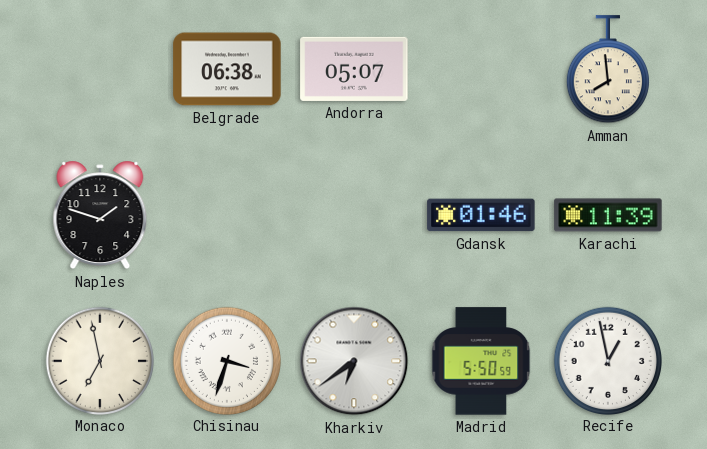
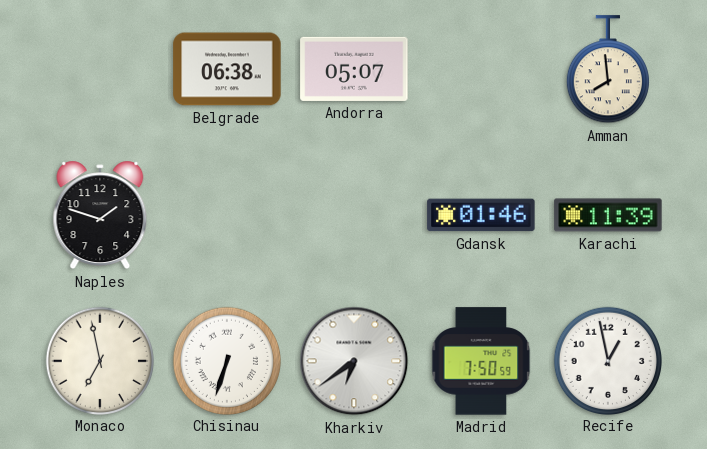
Chisinau: 3:33 -> 6:33
Madrid: 5:50 -> 7:50
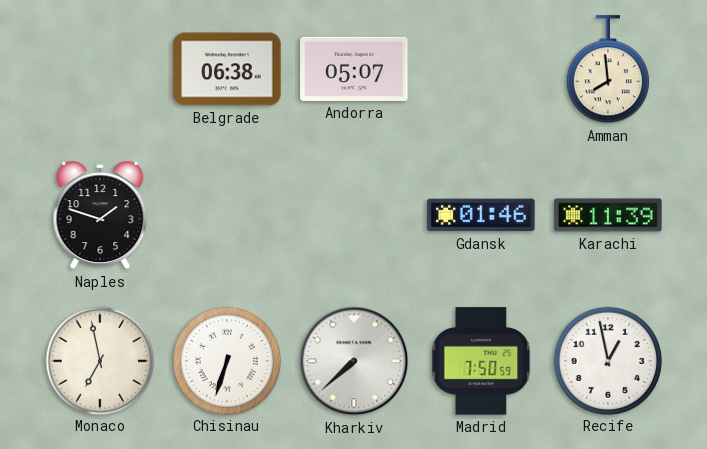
Kharkiv: 6:39 -> 7:38
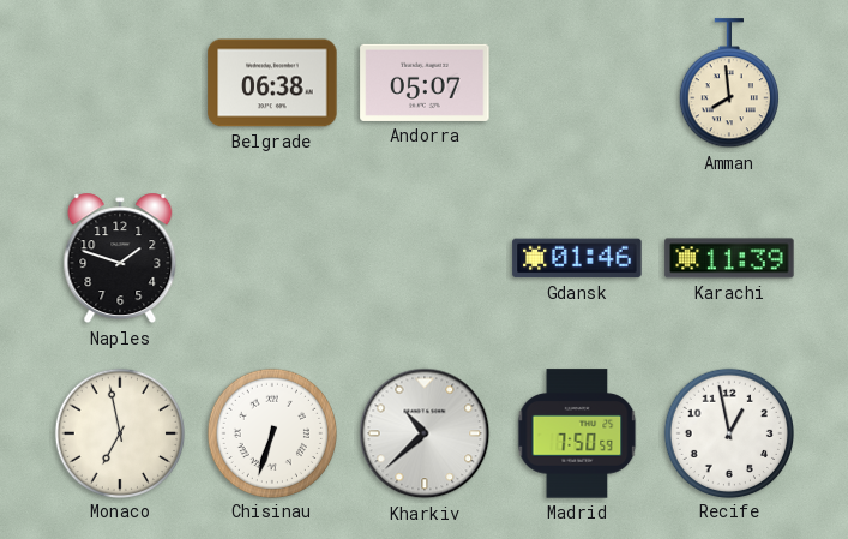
Kharkiv: 7:38 -> 10:38
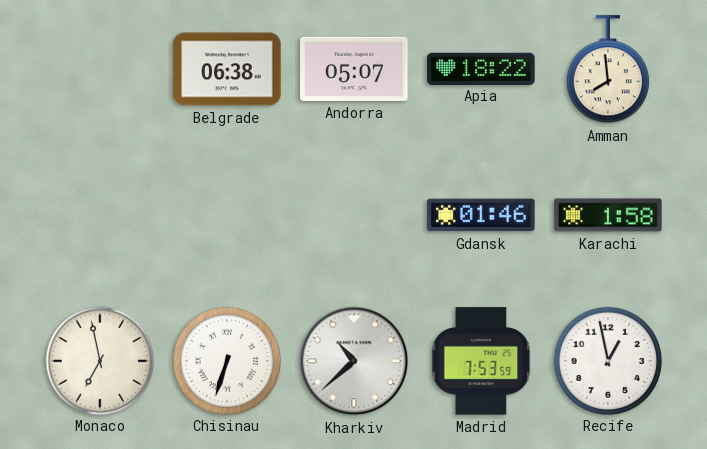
Apia: none -> 18:22
Naples: 1:48 -> none
Karachi: 11:39 -> 1:58
Madrid: 7:50 -> 7:53
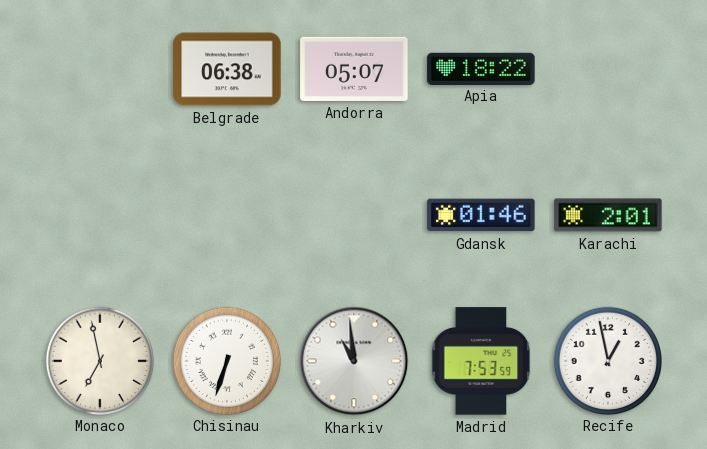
Amman: 7:59 -> none
Karachi: 1:58 -> 2:01
Kharkiv: 10:38 -> 10:59
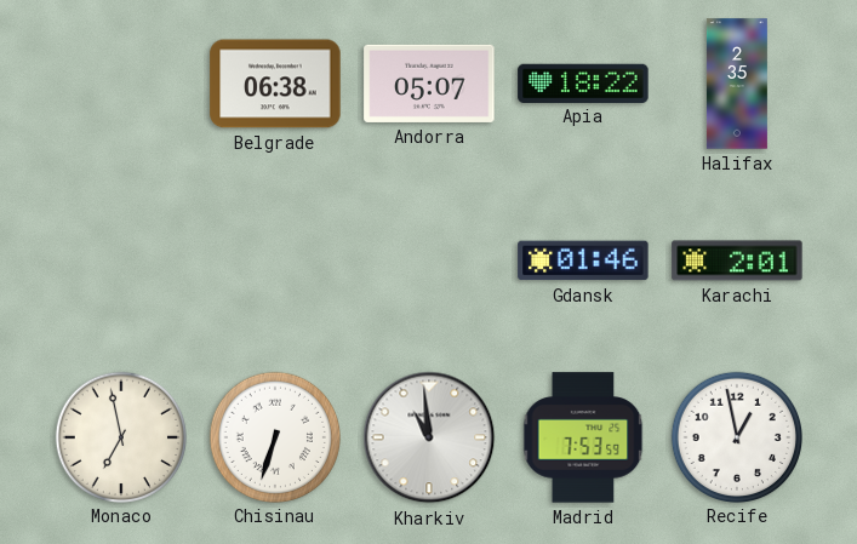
Halifax: none -> 2:35
